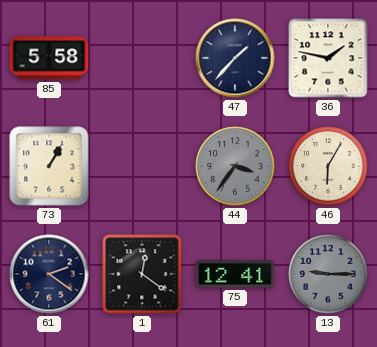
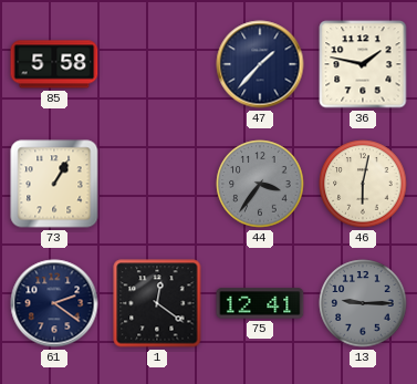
46: 6:05 -> 6:02
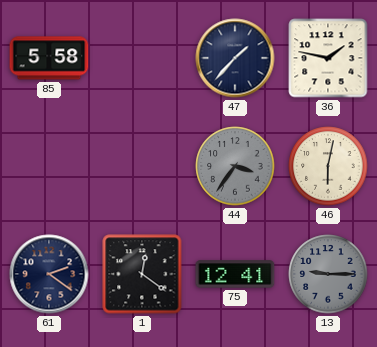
73: 1:05 -> none
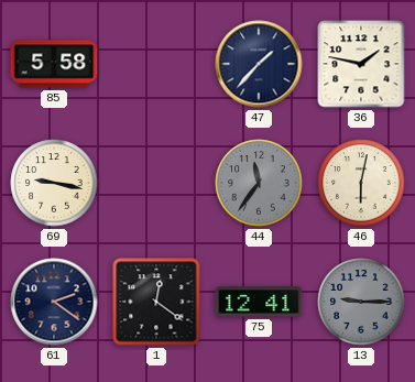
69: none -> 9:17
44: 3:36 -> 11:36
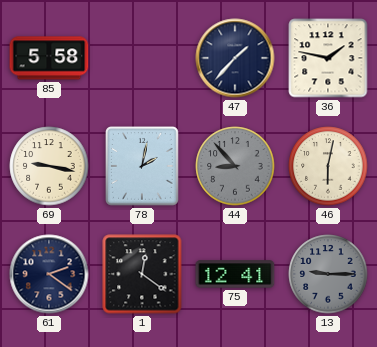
78: none -> 2:02
44: 11:36 -> 8:53
